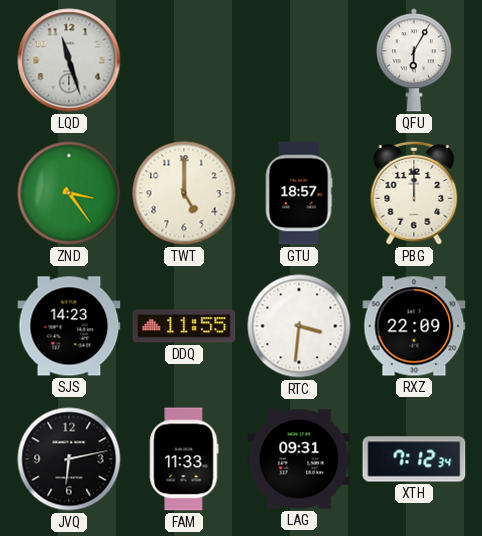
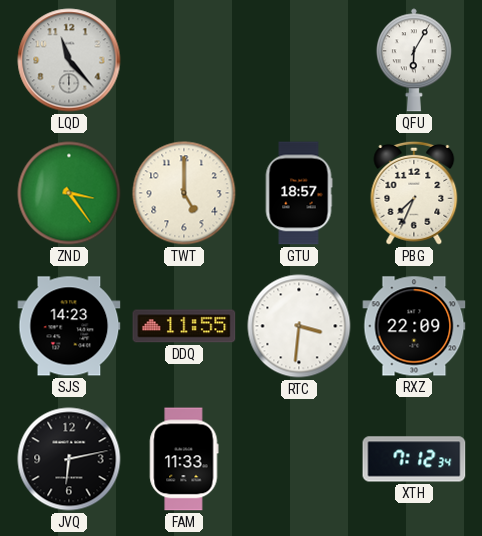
LQD: 11:27 -> 11:23
PBG: 12:00 -> 7:34
LAG: 09:31 -> none
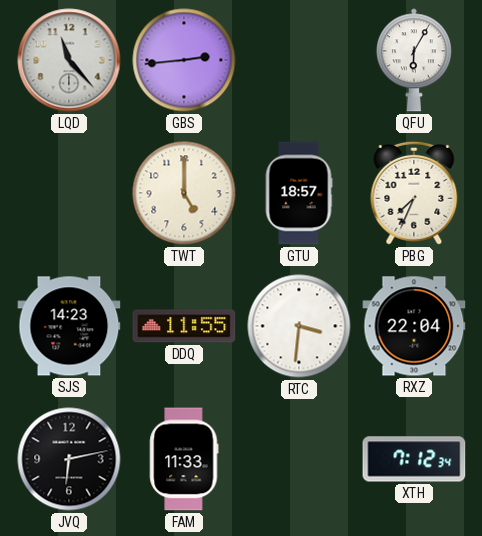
GBS: none -> 2:44
ZND: 3:24 -> none
RXZ: 22:09 -> 22:04
